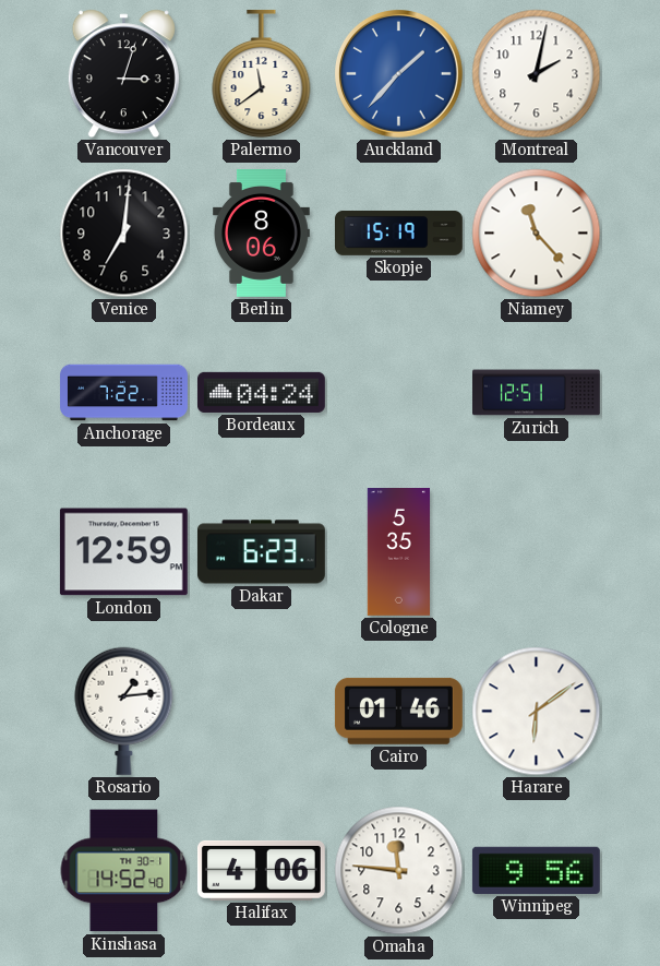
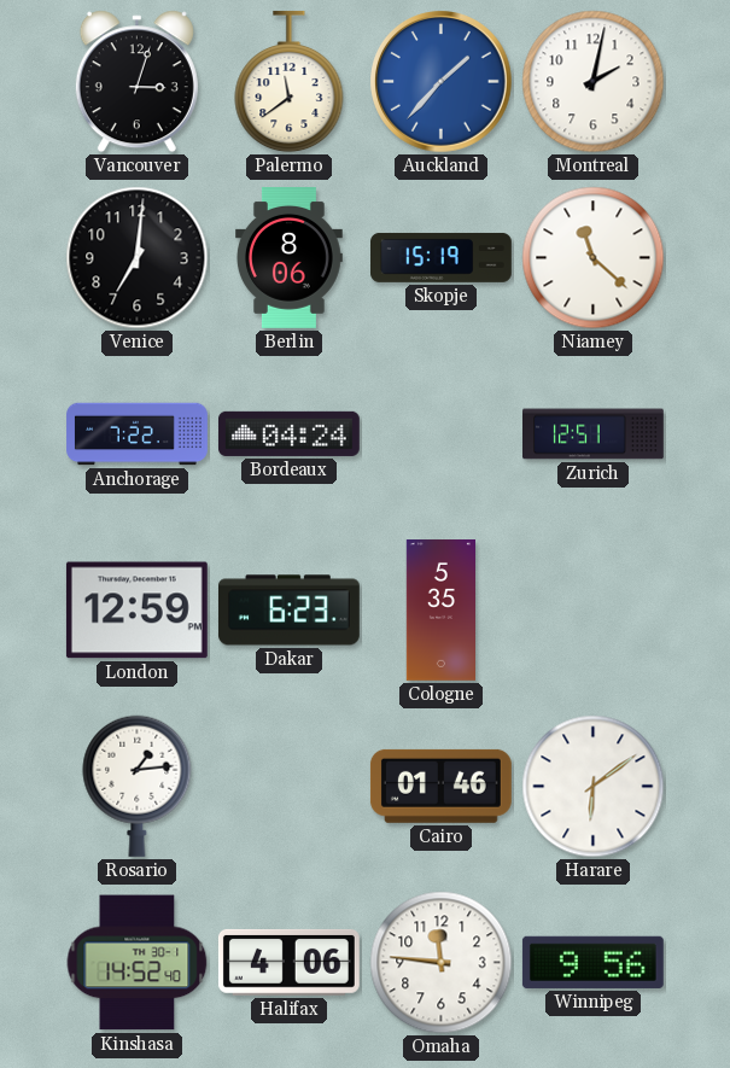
Niamey: 11:23 -> 11:22
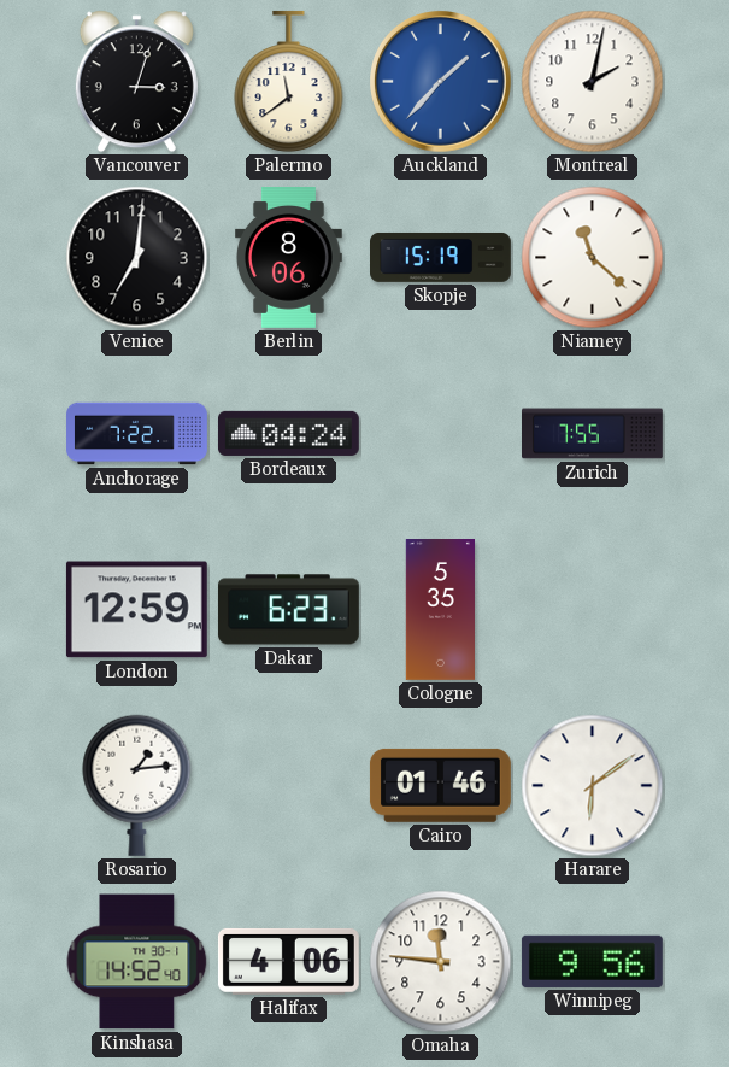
Zurich: 12:51 -> 7:55
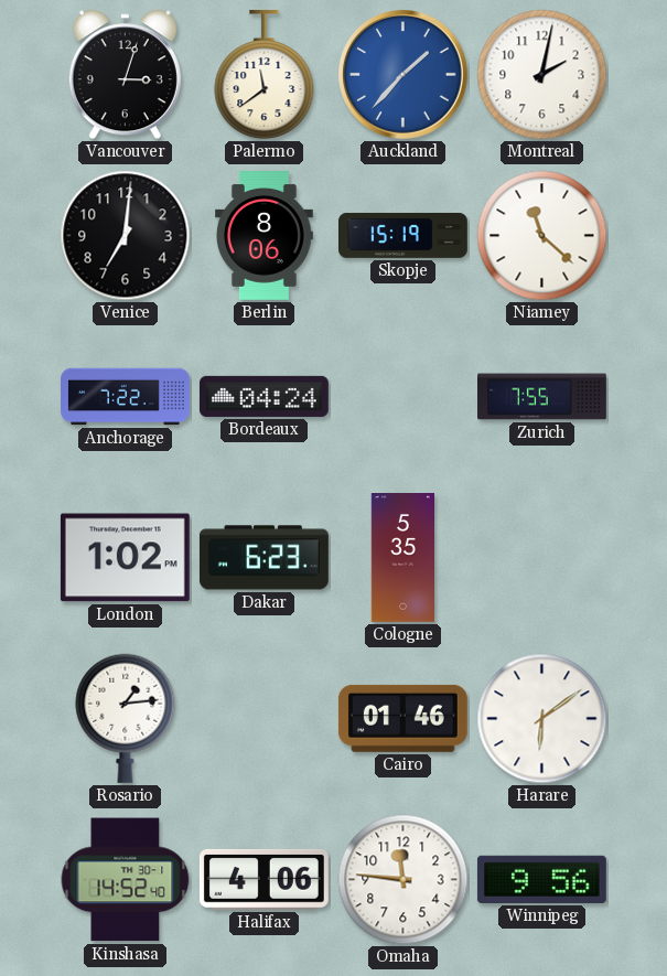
London: 12:59 -> 1:02
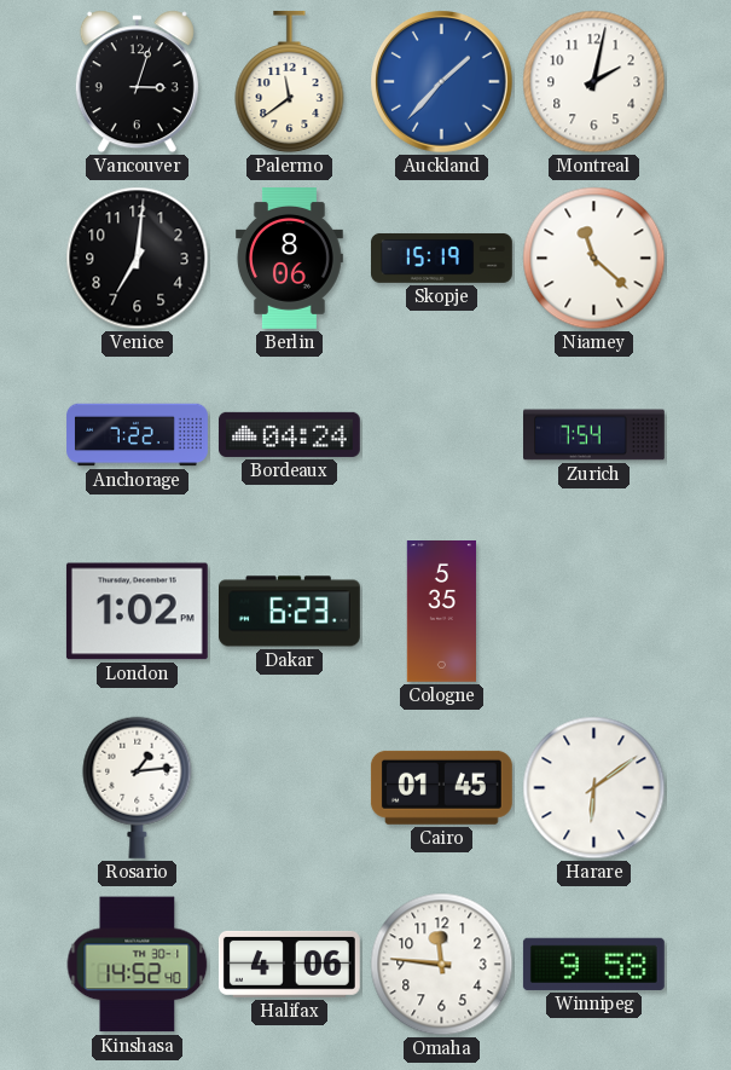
Zurich: 7:55 -> 7:54
Cairo: 01:46 -> 01:45
Winnipeg: 9:56 -> 9:58
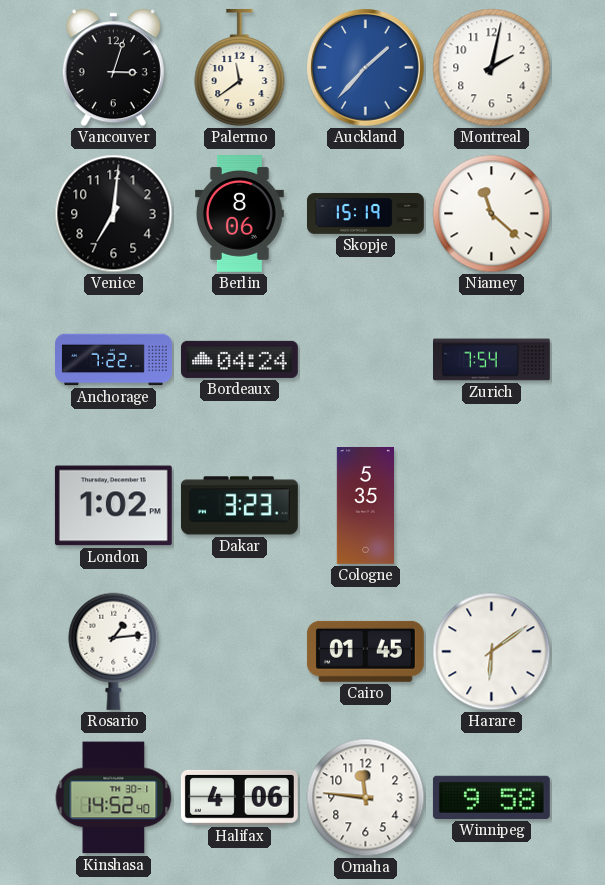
Dakar: 6:23 -> 3:23
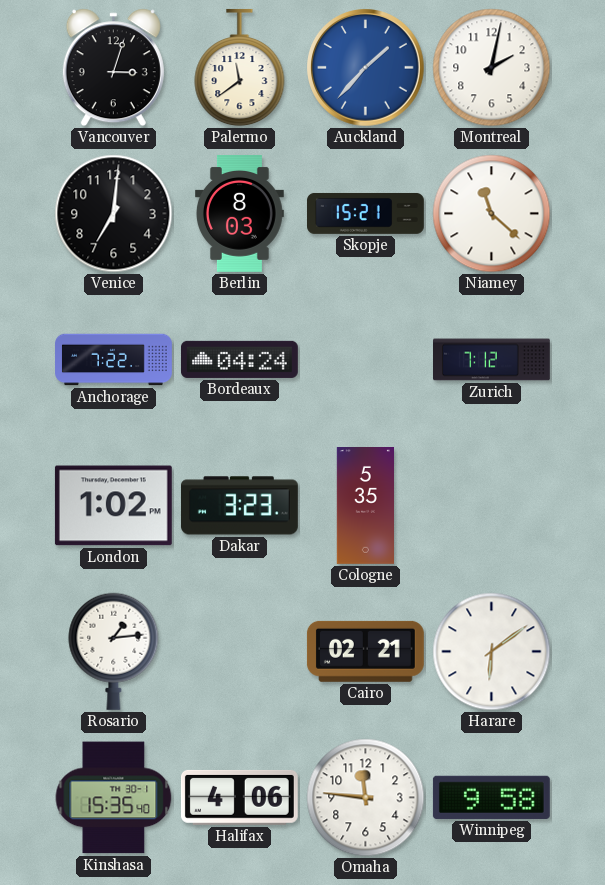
Berlin: 8:06 -> 8:03
Skopje: 15:19 -> 15:21
Zurich: 7:54 -> 7:12
Cairo: 01:45 -> 02:21
Kinshasa: 14:52 -> 15:35
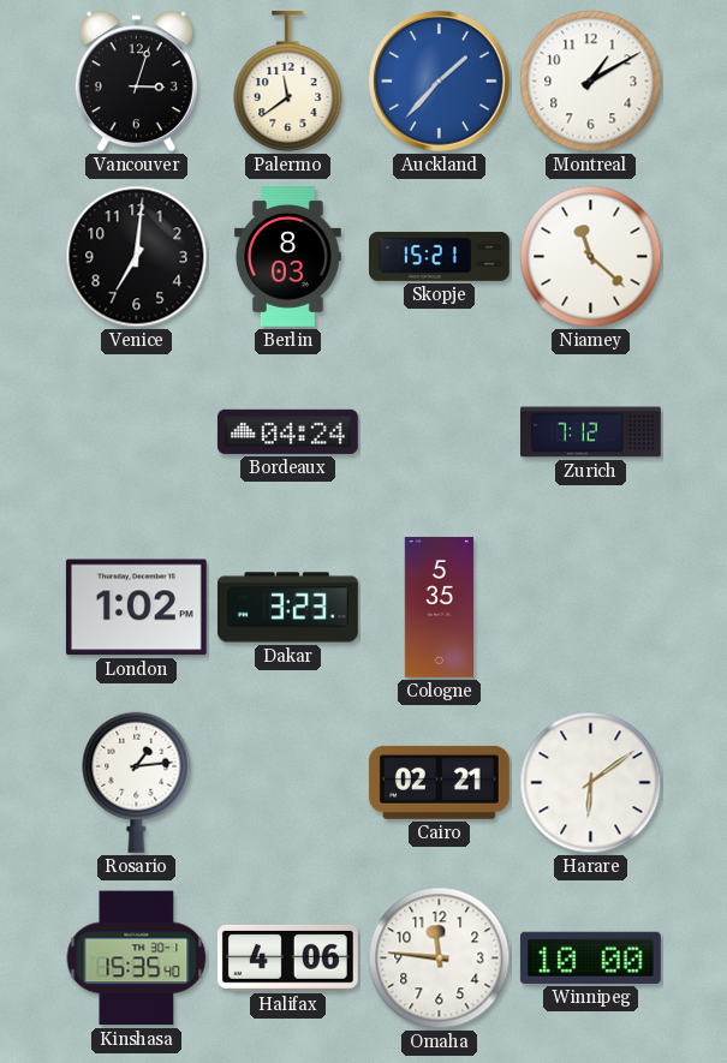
Montreal: 2:02 -> 1:10
Anchorage: 7:22 -> none
Winnipeg: 9:58 -> 10:00
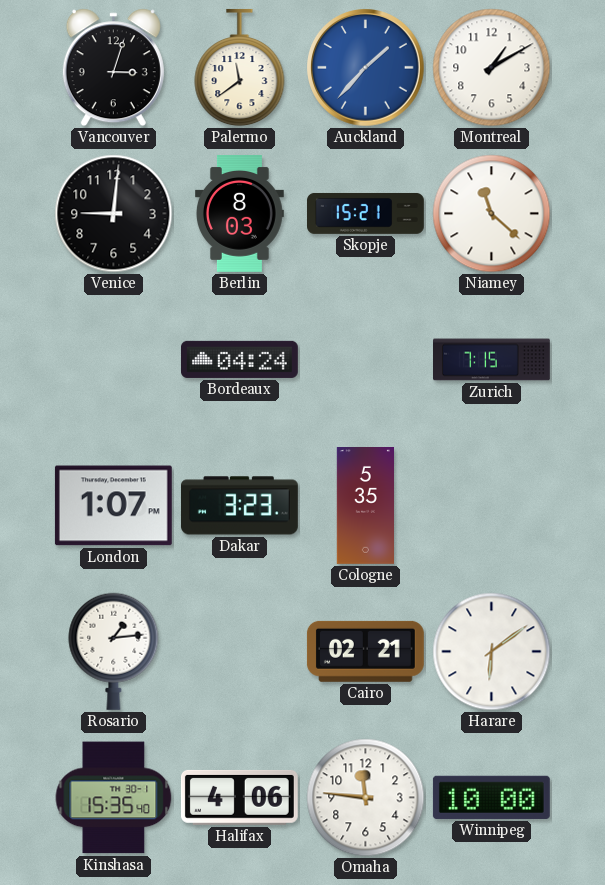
Venice: 7:01 -> 9:01
Zurich: 7:12 -> 7:15
London: 1:02 -> 1:07
